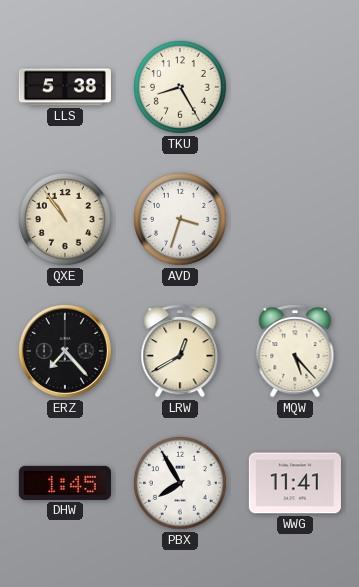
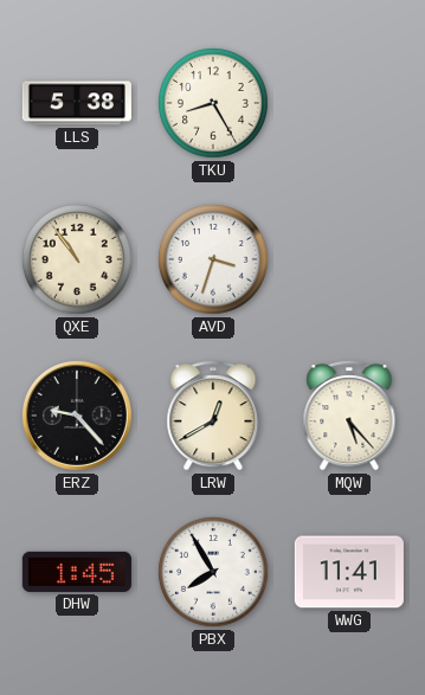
ERZ: 7:23 -> 9:23
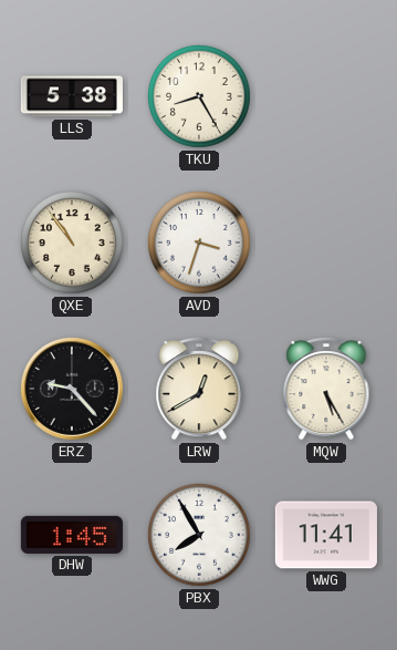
MQW: 5:23 -> 5:25
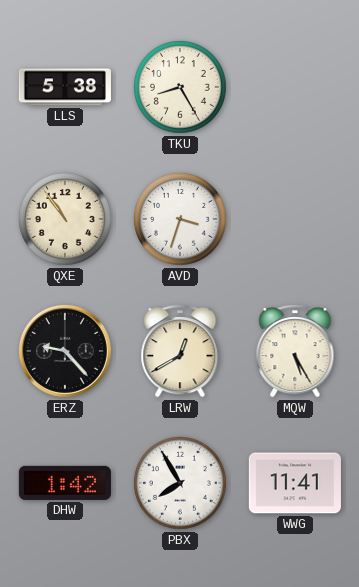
DHW: 1:45 -> 1:42
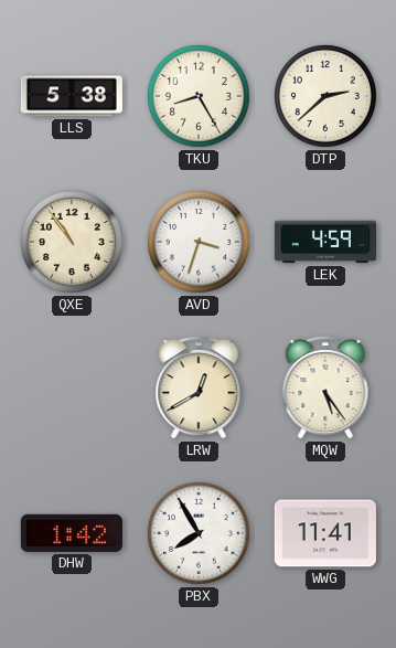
DTP: none -> 2:38
LEK: none -> 4:59
ERZ: 9:23 -> none
MQW: 5:25 -> 5:24
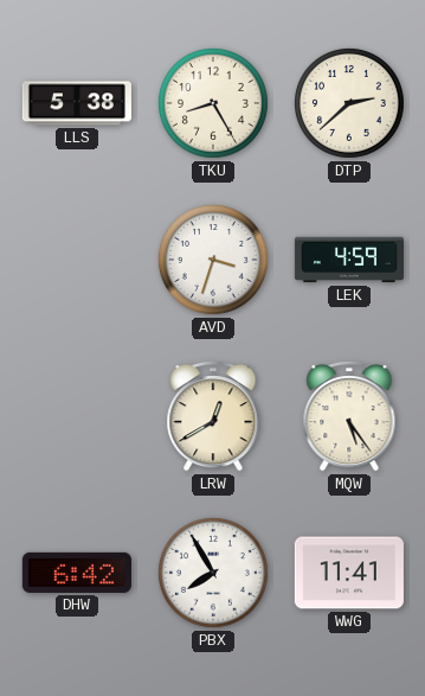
QXE: 10:54 -> none
DHW: 1:42 -> 6:42
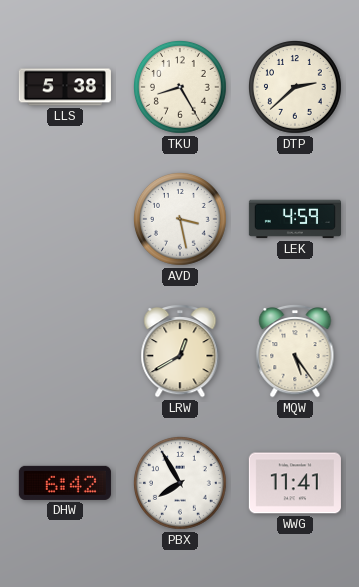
AVD: 3:33 -> 3:28
